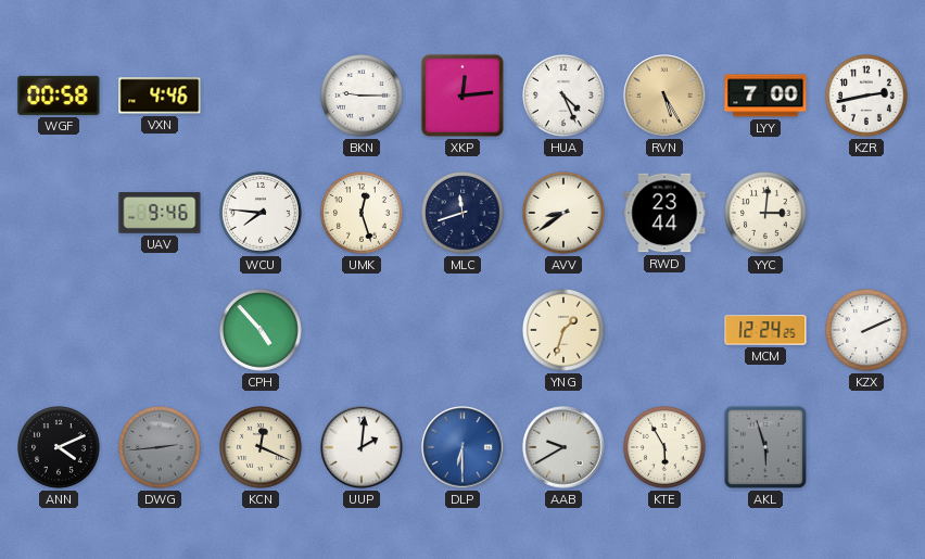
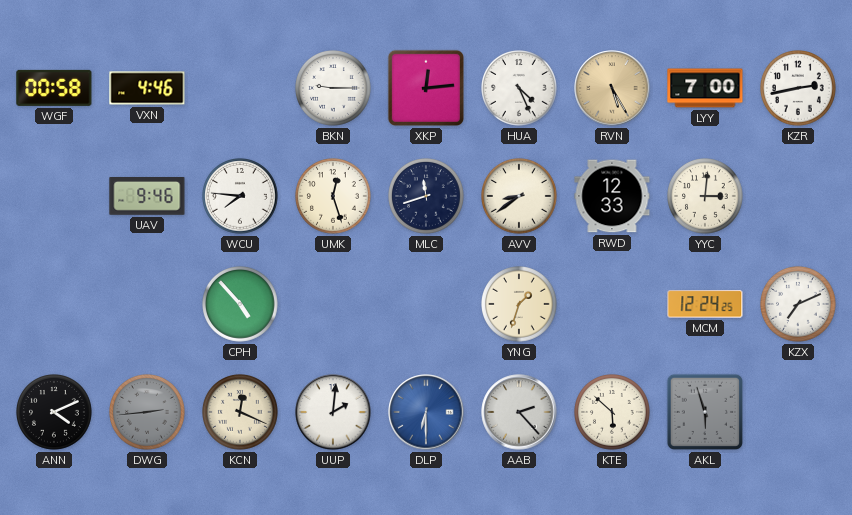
RWD: 23:44 -> 12:33
KZX: 2:11 -> 7:11
AAB: 9:40 -> 2:23
KTE: 5:55 -> 5:52
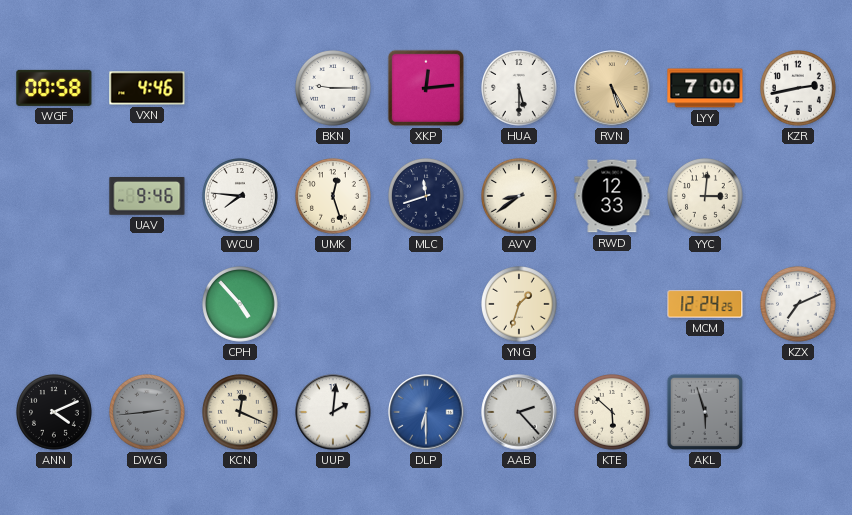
HUA: 4:26 -> 5:30
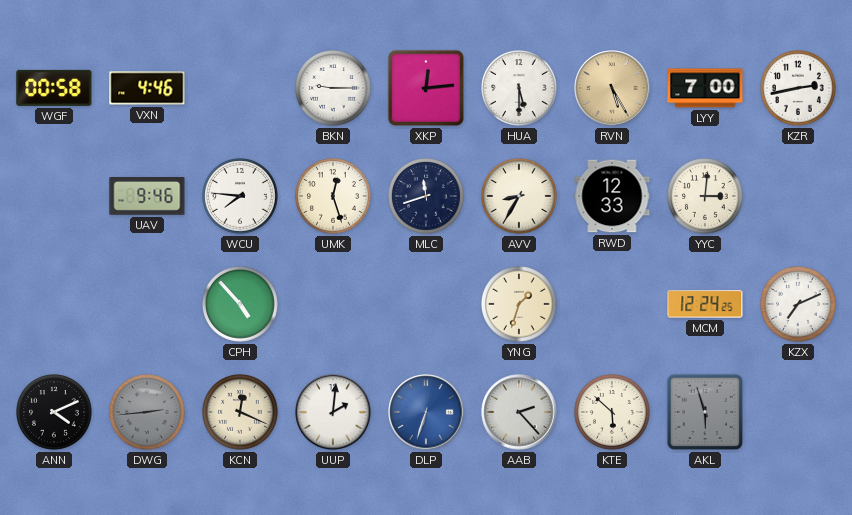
AVV: 8:39 -> 8:35
DLP: 6:30 -> 6:33
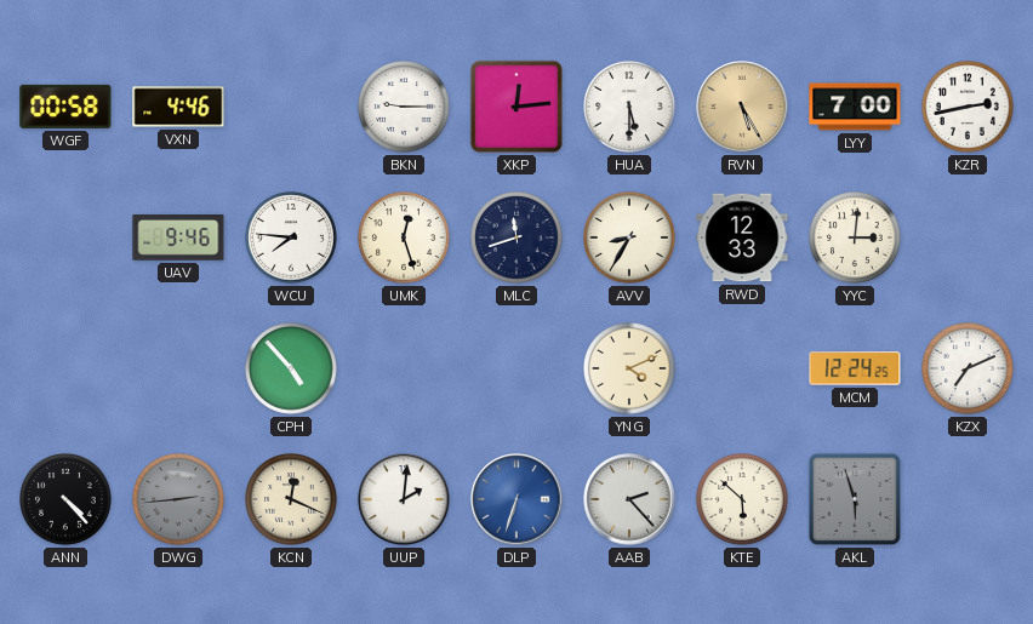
YNG: 1:33 -> 4:11
ANN: 4:11 -> 4:23
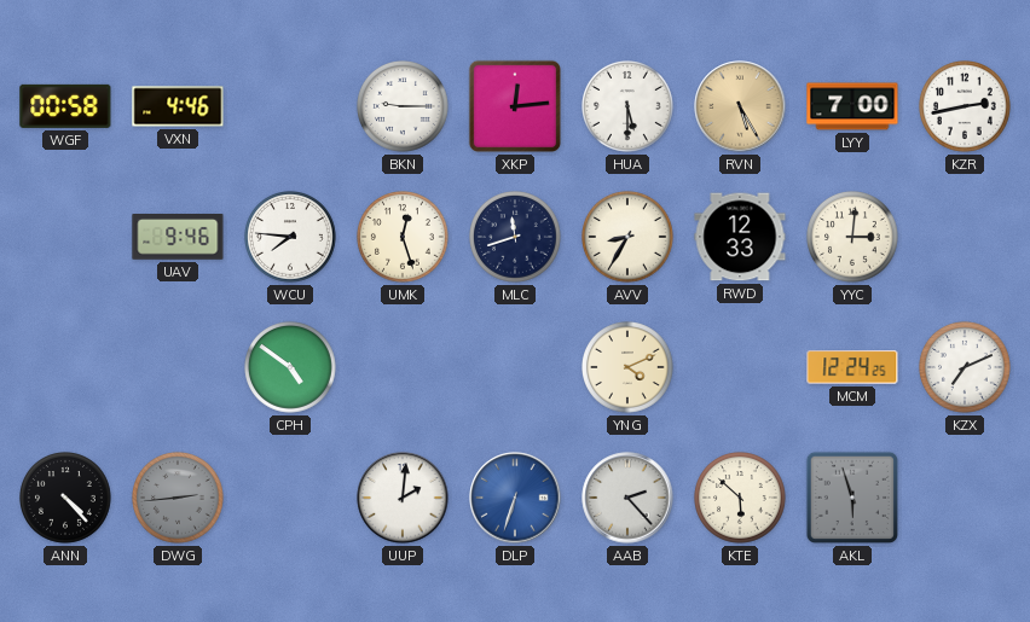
CPH: 4:53 -> 4:51
KCN: 12:19 -> none
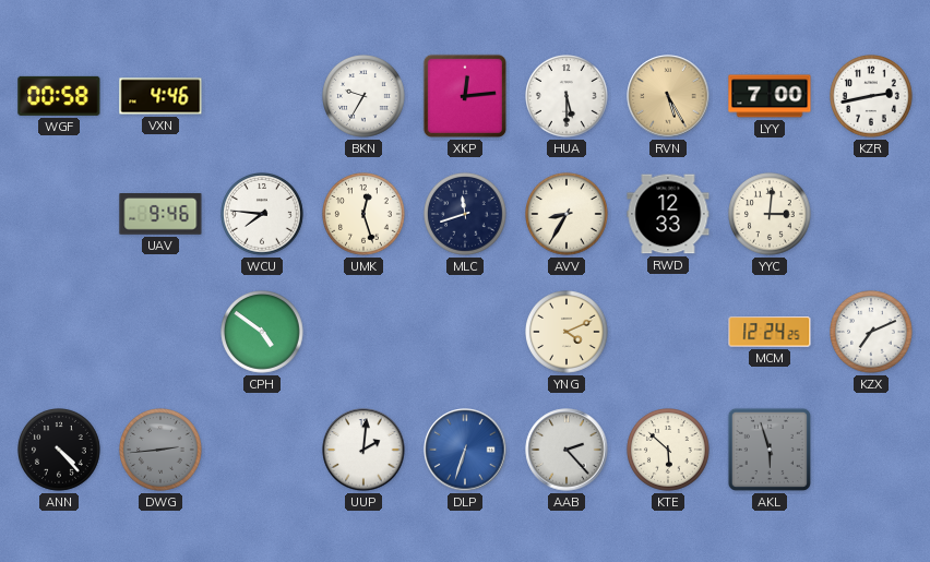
BKN: 9:15 -> 9:35
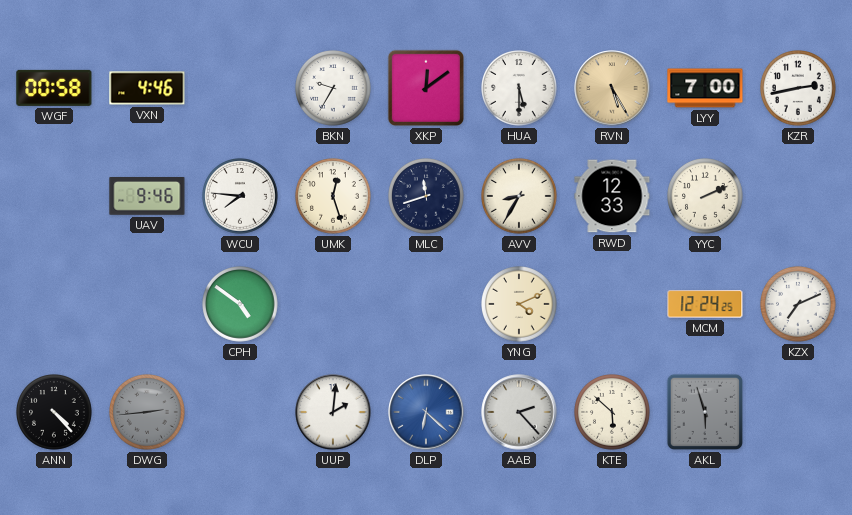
XKP: 12:14 -> 12:09
YYC: 3:01 -> 2:11
DLP: 6:33 -> 6:22
